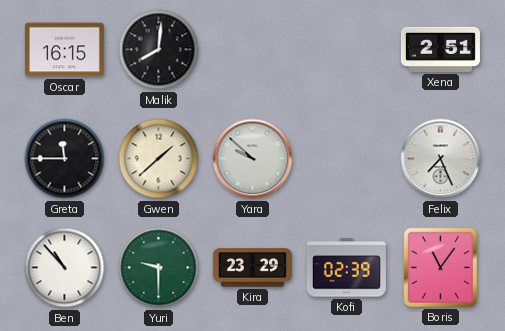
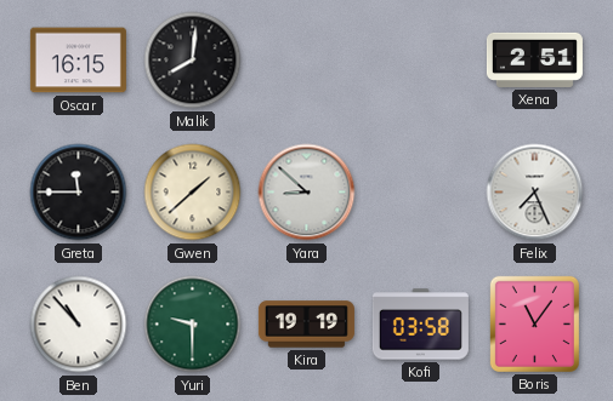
Yara: 9:52 -> 8:52
Kira: 23:29 -> 19:19
Kofi: 02:39 -> 03:58
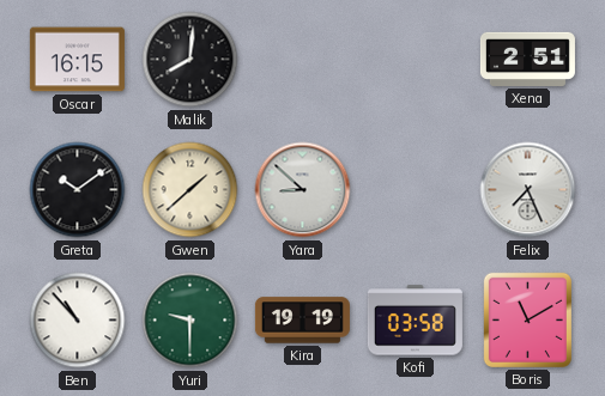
Greta: 11:45 -> 10:09
Boris: 11:06 -> 11:10
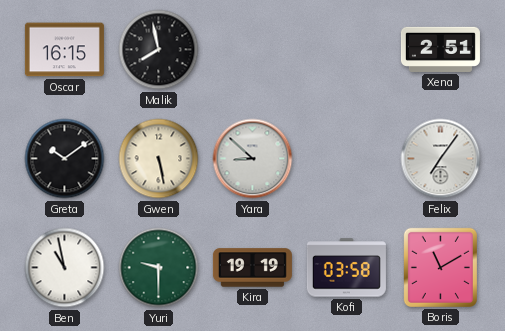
Malik: 8:01 -> 7:58
Gwen: 1:38 -> 5:28
Felix: 7:26 -> 7:06
Ben: 10:53 -> 10:58
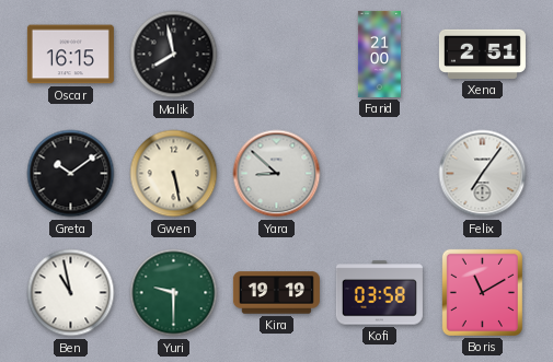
Farid: none -> 21:00
